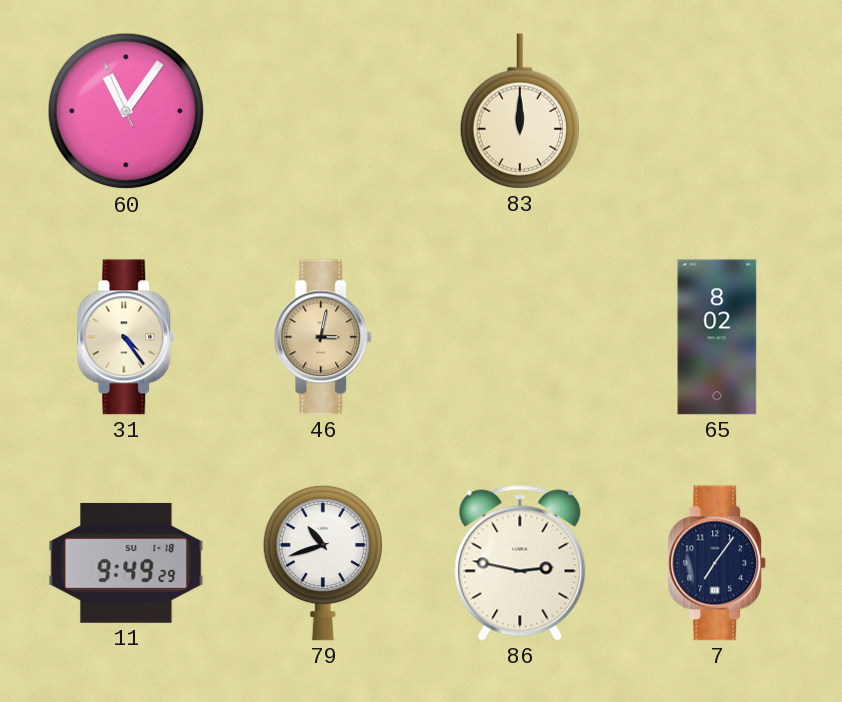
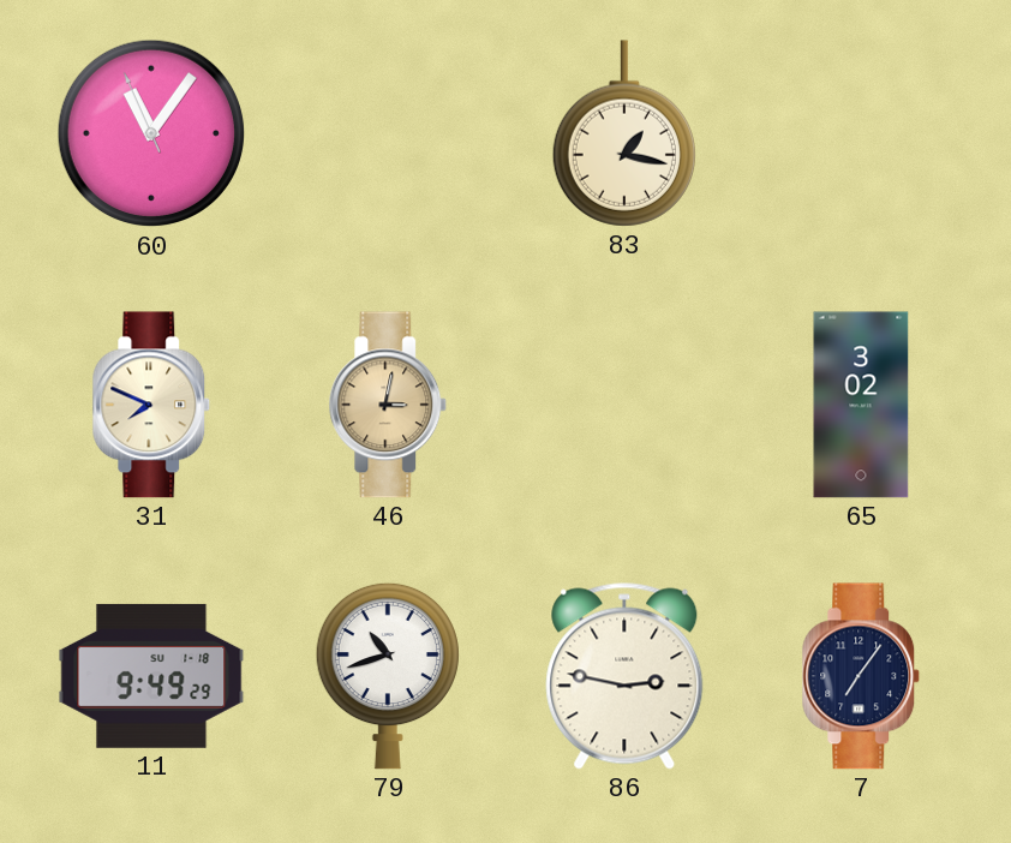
83: 12:00 -> 1:17
31: 4:24 -> 7:49
65: 8:02 -> 3:02
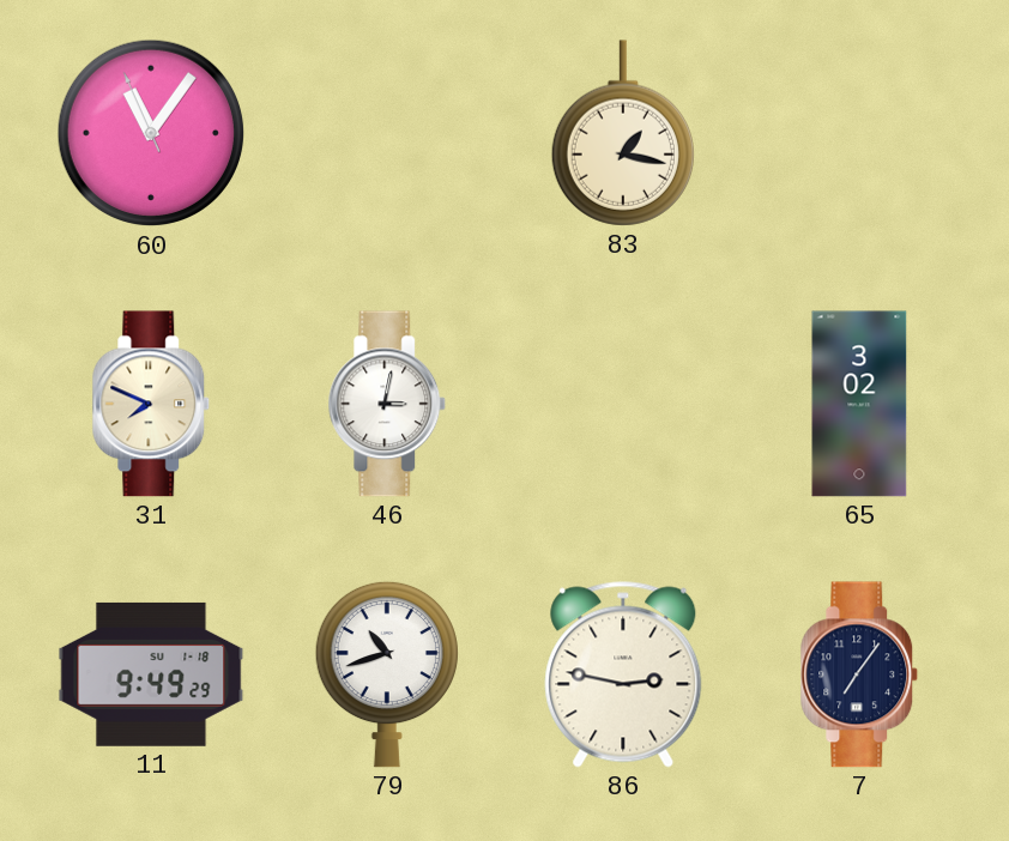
46 dial: champagne -> white
